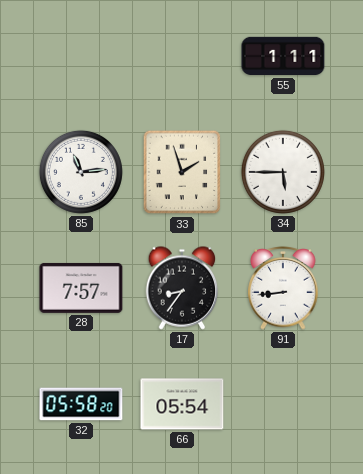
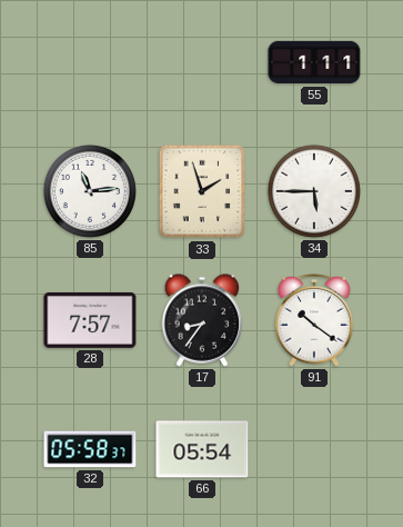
91: 8:44 -> 10:21
32: 05:58:20 -> 05:58:37
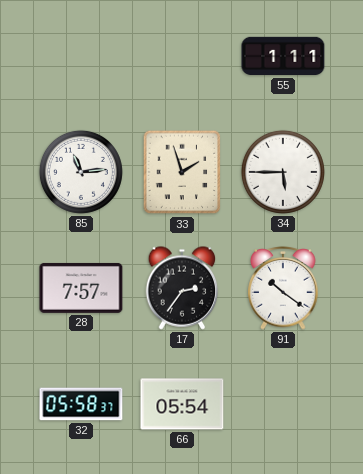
17: 8:36 -> 2:36
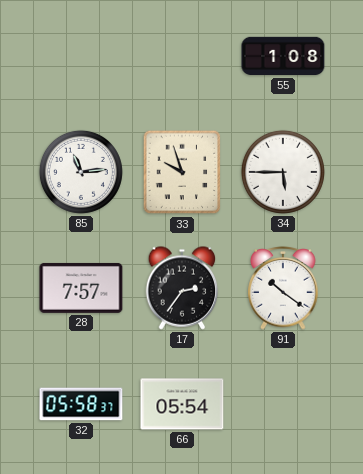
55: 1:11 -> 1:08
33: 1:57 -> 9:57
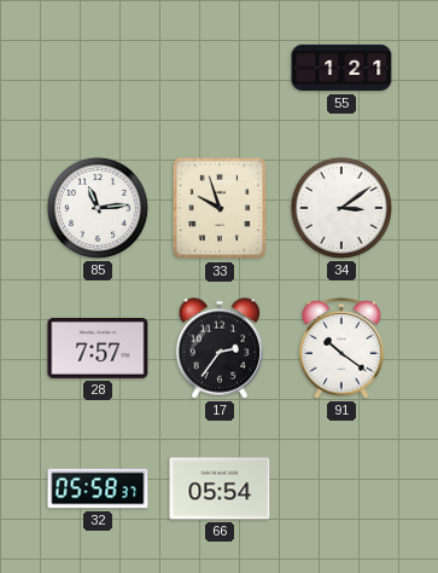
55: 1:08 -> 1:21
34: 5:45 -> 3:09
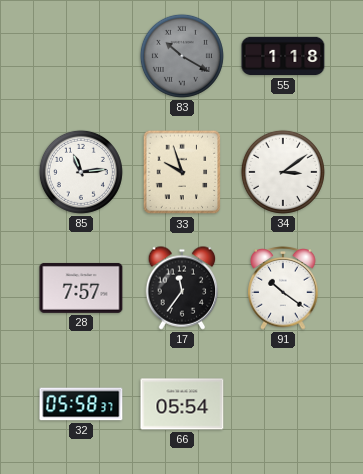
83: none -> 10:20
55: 1:21 -> 1:18
17: 2:36 -> 11:36
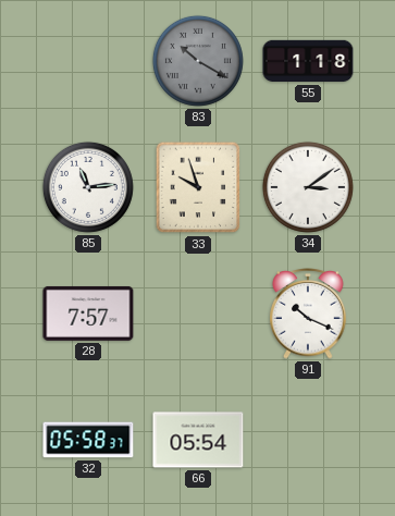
17: 11:36 -> none
91: 10:21 -> 10:19
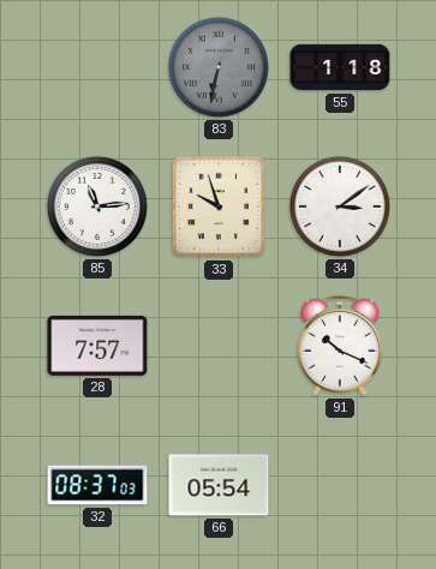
83: 10:20 -> 6:32
32: 05:58 -> 08:37
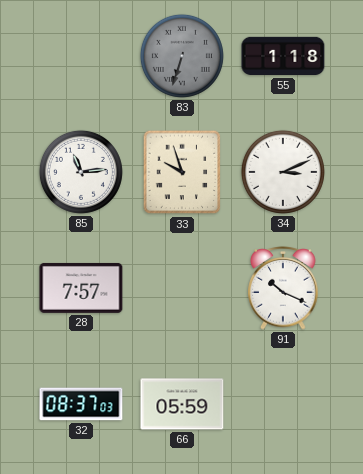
83: 6:32 -> 6:33
34: 3:09 -> 3:11
66: 05:54 -> 05:59
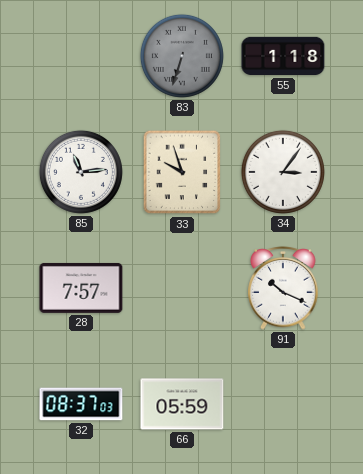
34: 3:11 -> 3:06
